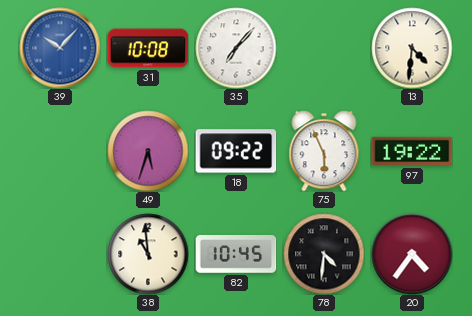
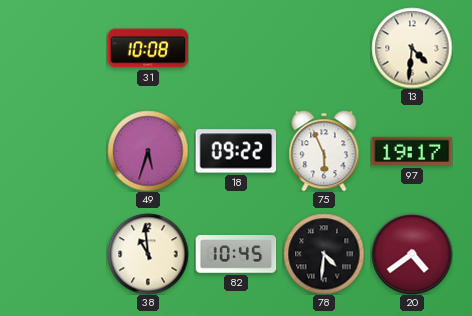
39: 10:07 -> none
35: 7:07 -> none
97: 19:22 -> 19:17
20: 4:36 -> 4:39
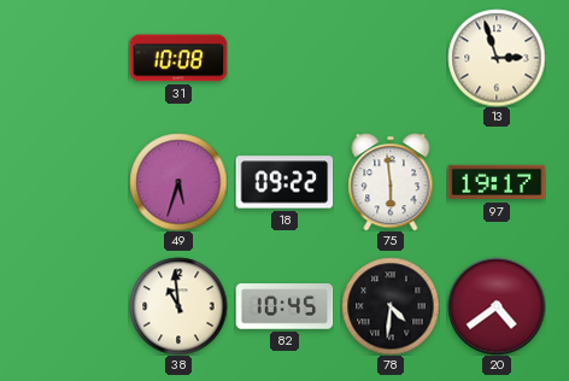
13: 4:31 -> 2:57
75: 5:56 -> 5:59
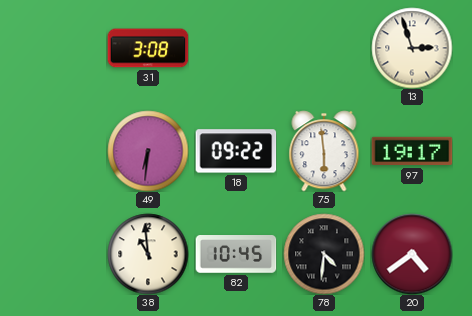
31: 10:08 -> 3:08
49: 5:33 -> 6:31
